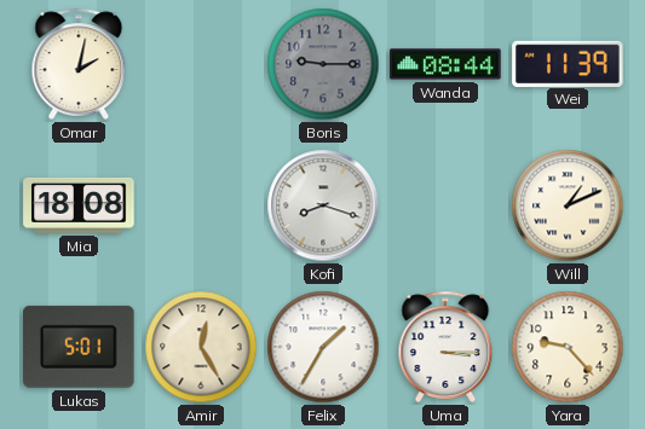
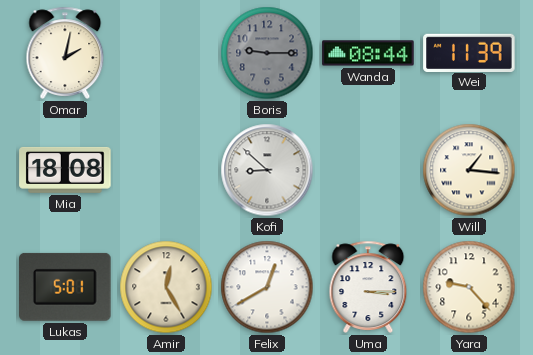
Kofi: 8:18 -> 8:52
Will: 1:11 -> 1:16
Felix: 1:35 -> 12:40
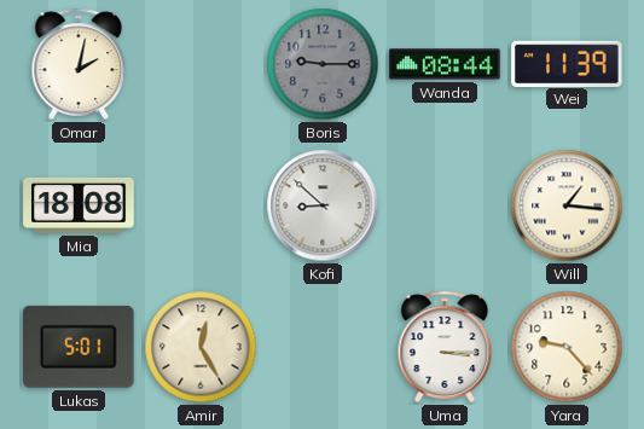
Felix: 12:40 -> none
